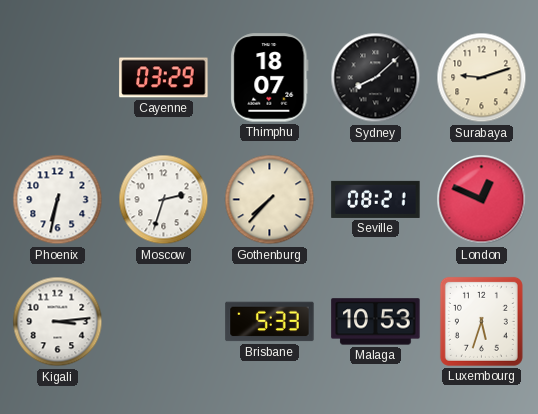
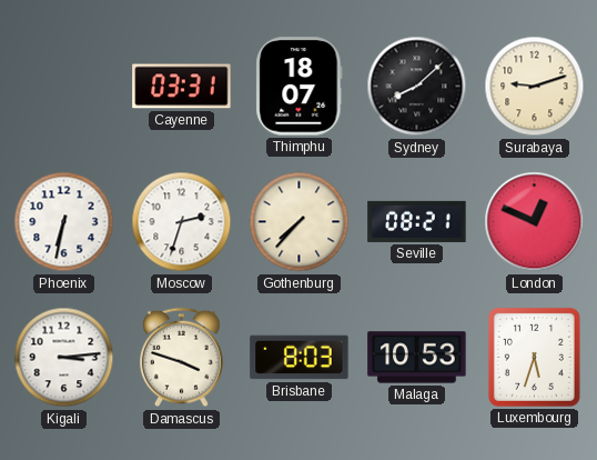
Cayenne: 03:29 -> 03:31
Damascus: none -> 3:48
Brisbane: 5:33 -> 8:03
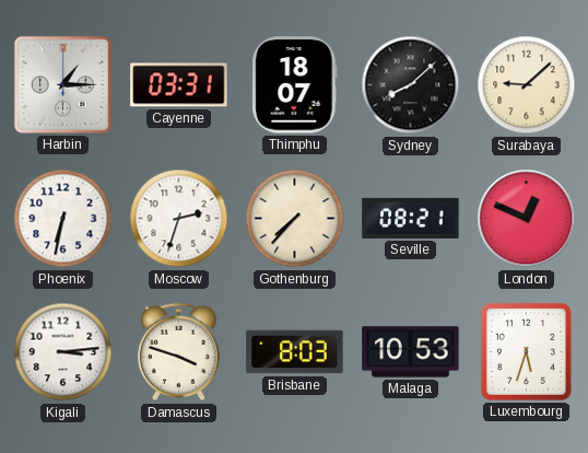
Harbin: none -> 1:15
Surabaya: 9:12 -> 9:08
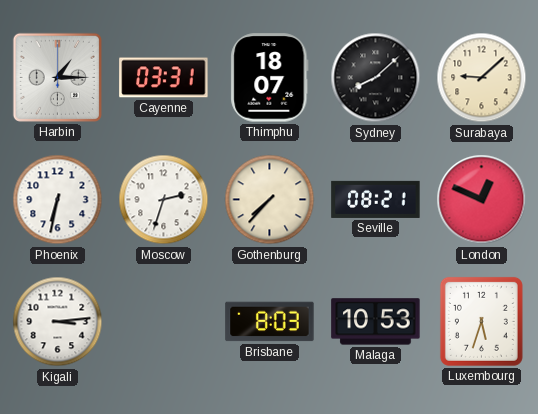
Damascus: 3:48 -> none
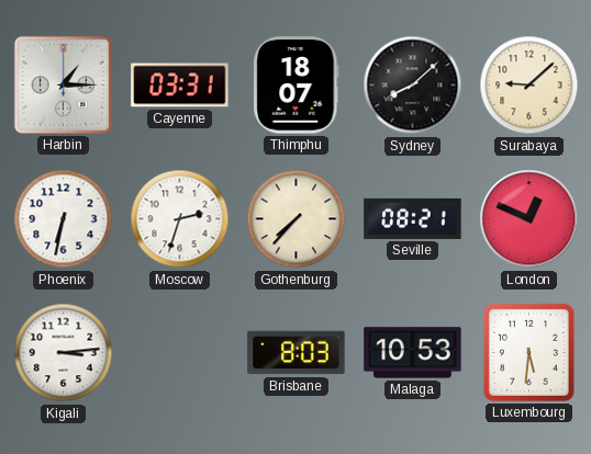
Luxembourg: 5:33 -> 5:31
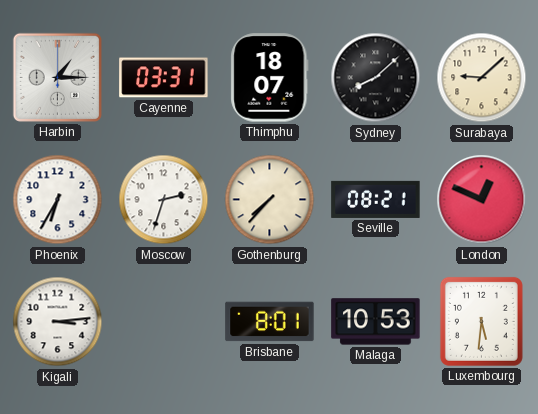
Phoenix: 6:32 -> 6:35
Brisbane: 8:03 -> 8:01
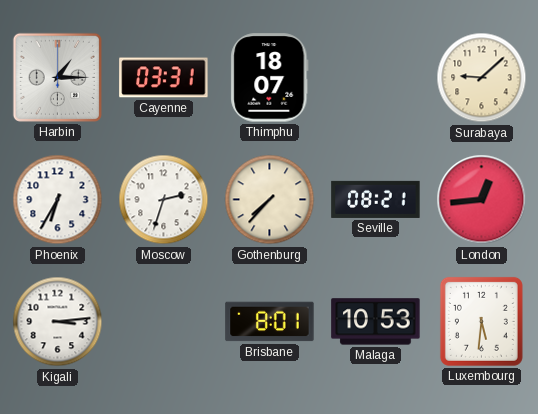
Sydney: 8:08 -> none
London: 12:49 -> 12:44
